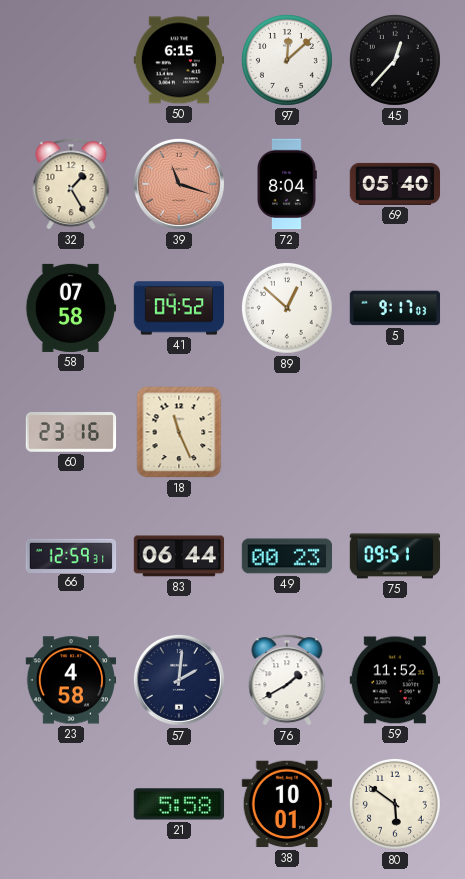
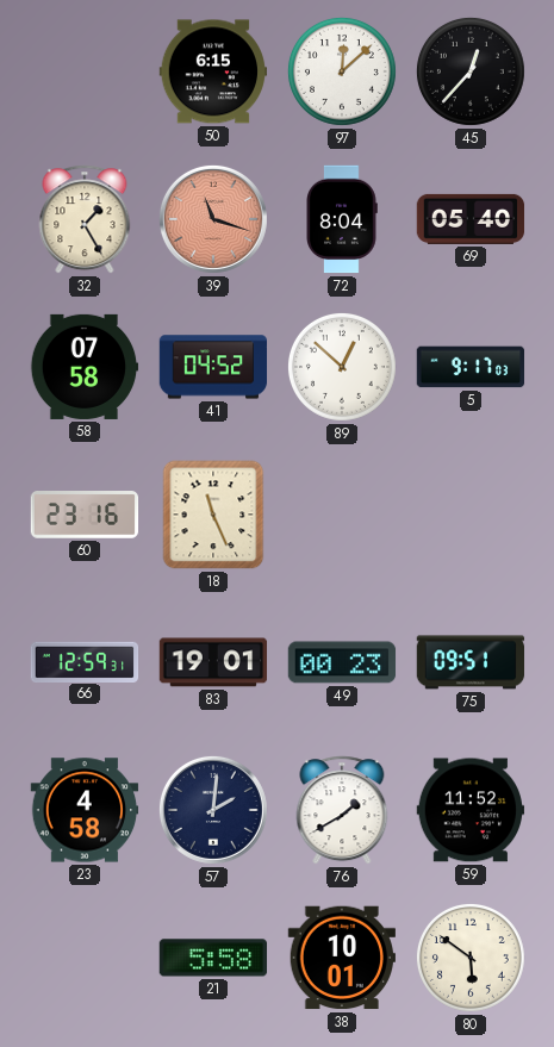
83: 06:44 -> 19:01
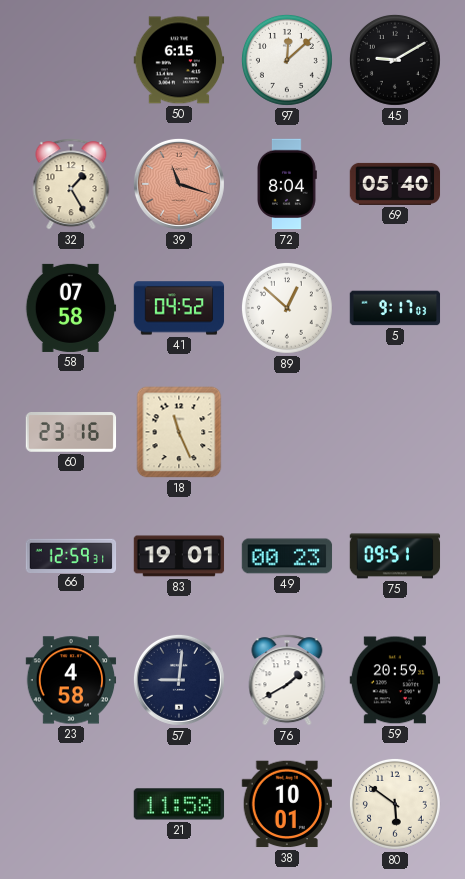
45: 12:37 -> 9:10
57: 2:01 -> 9:01
59: 11:52 -> 20:59
21: 5:58 -> 11:58
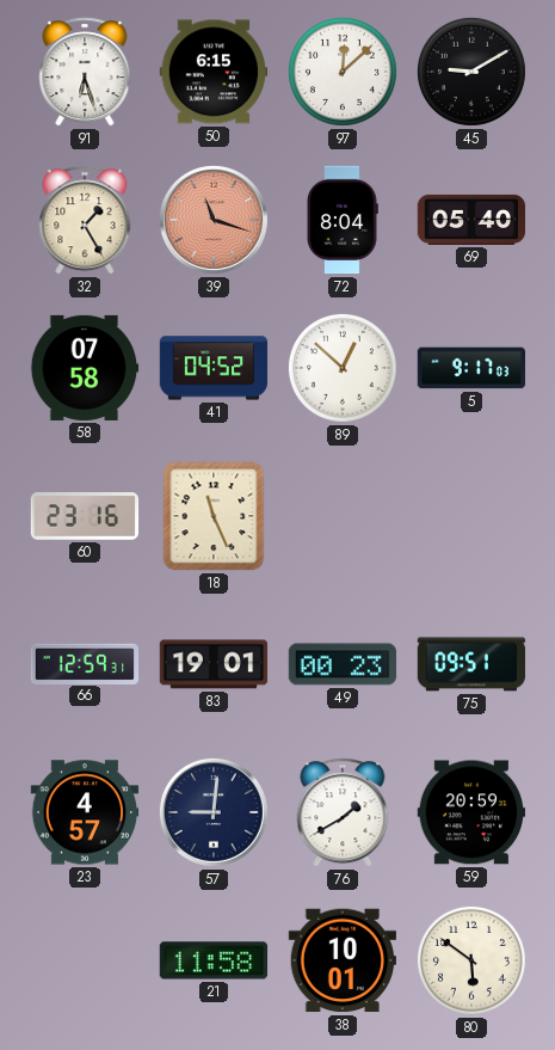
91: none -> 6:27
23: 4:58 -> 4:57
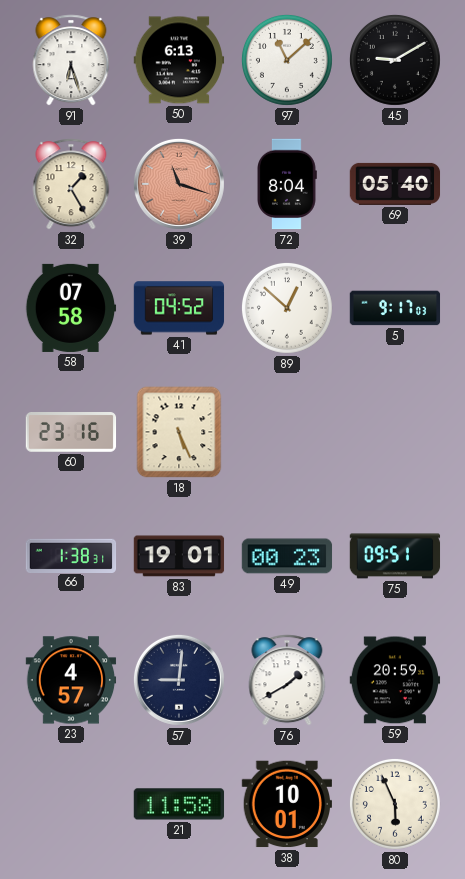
50: 6:15 -> 6:13
97: 12:08 -> 11:08
18: 11:26 -> 5:26
66: 12:59 -> 1:38
80: 5:51 -> 5:56
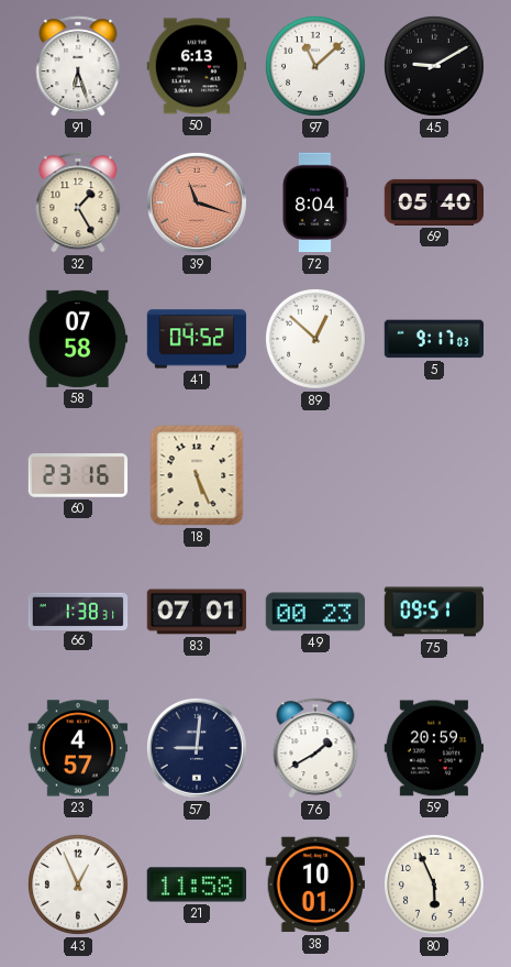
83: 19:01 -> 07:01
43: none -> 12:56
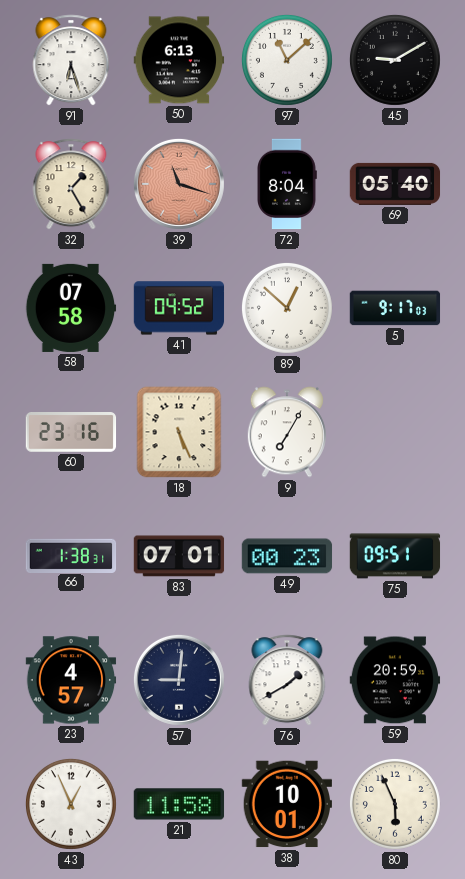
9: none -> 7:05
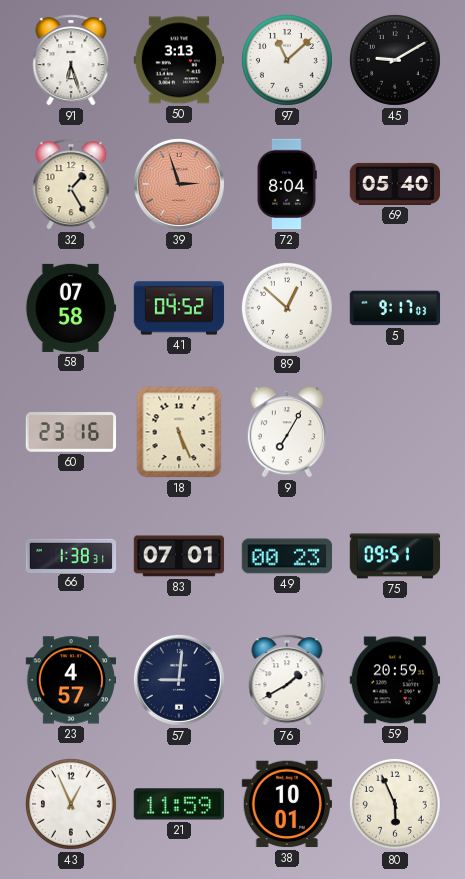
50: 6:13 -> 3:13
39: 11:18 -> 2:57
21: 11:58 -> 11:59
